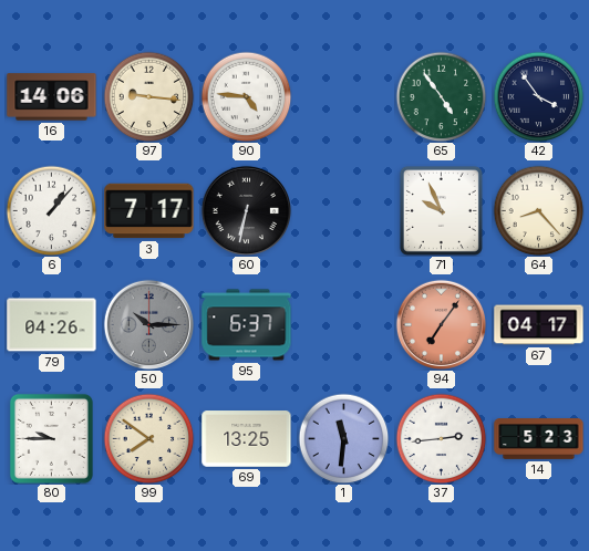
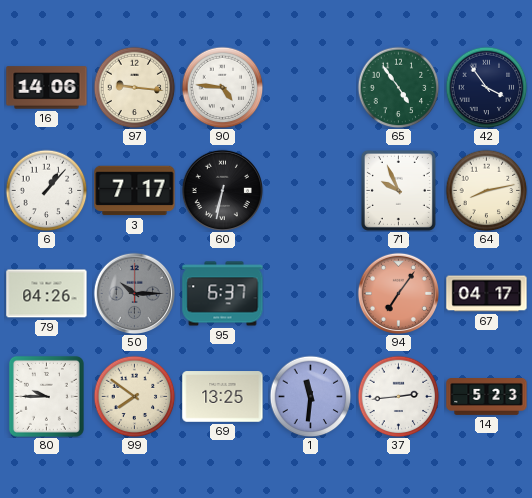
64: 8:23 -> 8:13
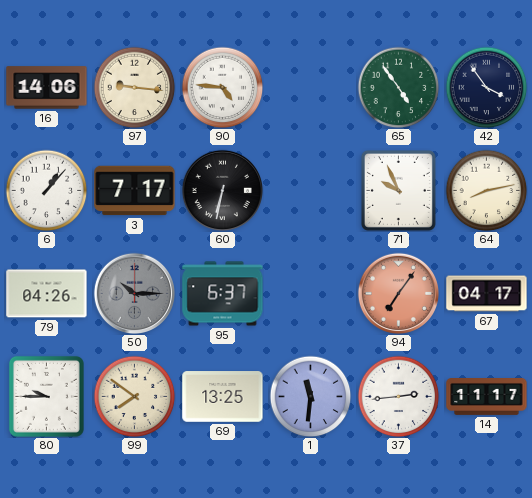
14: 5:23 -> 11:17
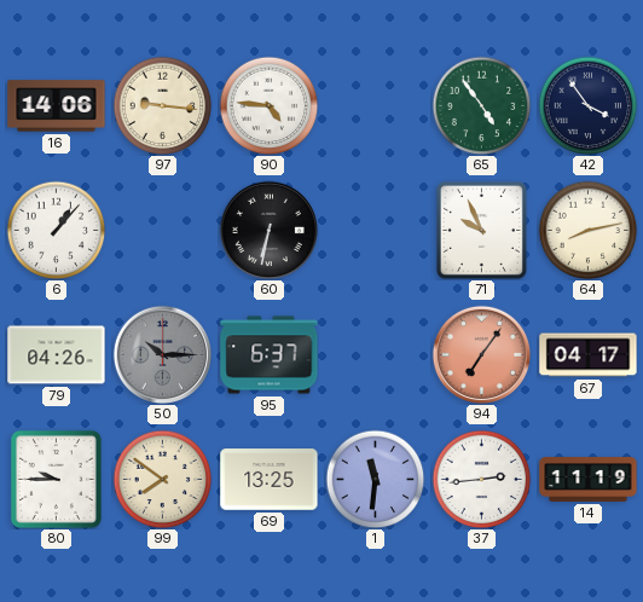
3: 7:17 -> none
14: 11:17 -> 11:19
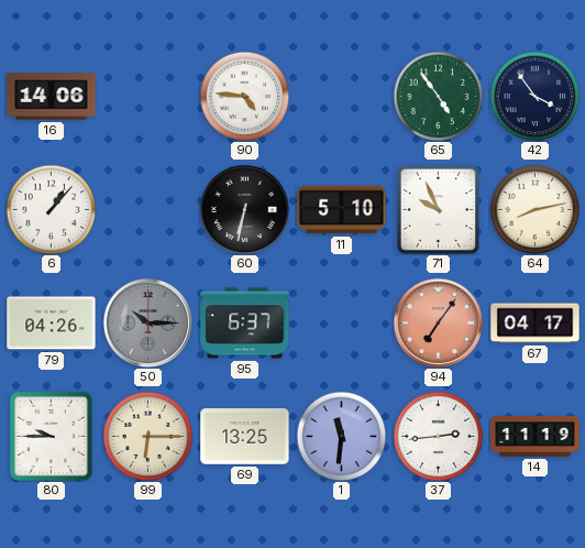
97: 9:16 -> none
11: none -> 5:10
99: 7:51 -> 6:15
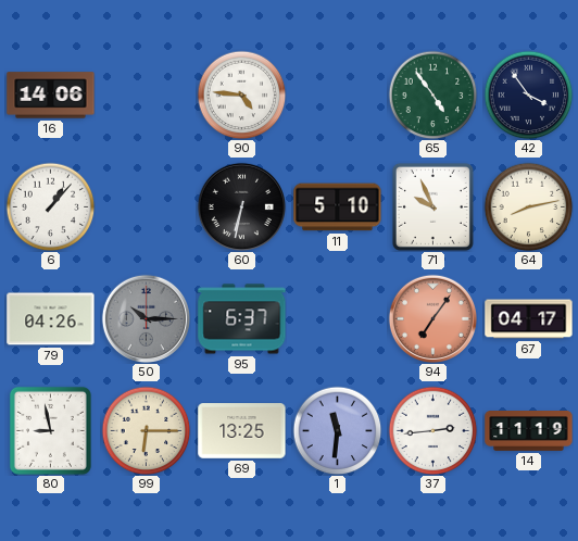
80: 9:45 -> 8:58
